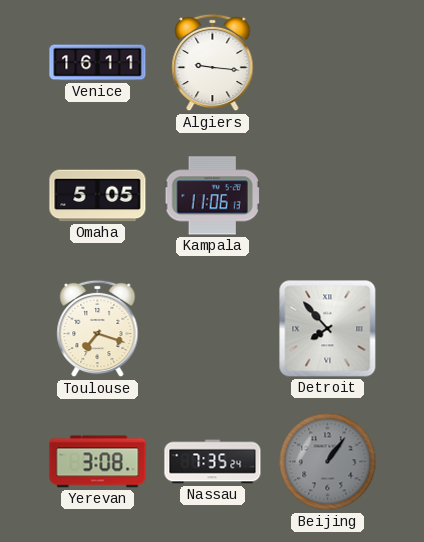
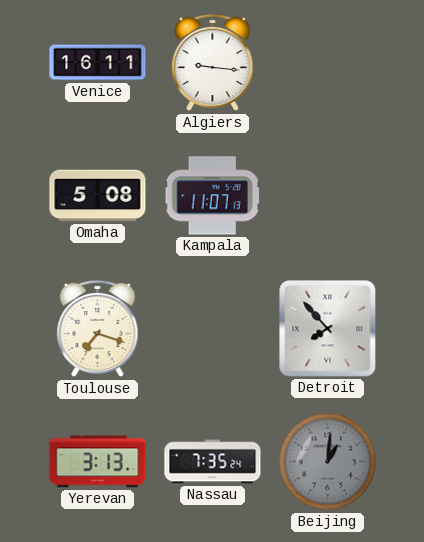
Omaha: 5:05 -> 5:08
Kampala: 11:06 -> 11:07
Yerevan: 3:08 -> 3:13
Beijing: 1:06 -> 1:01
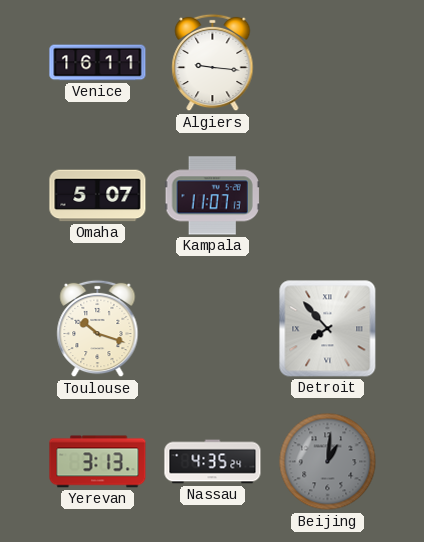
Omaha: 5:08 -> 5:07
Toulouse: 7:18 -> 10:18
Nassau: 7:35 -> 4:35
